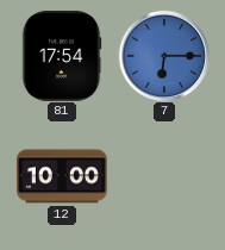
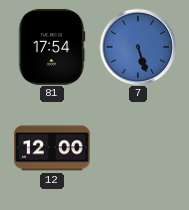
7: 6:15 -> 5:27
12: 10:00 -> 12:00
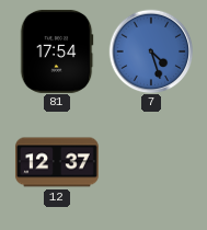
7: 5:27 -> 4:27
12: 12:00 -> 12:37
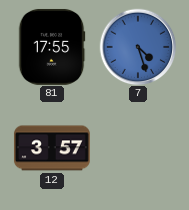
81: 17:54 -> 17:55
12: 12:37 -> 3:57
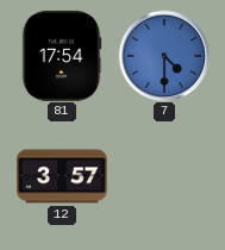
81: 17:55 -> 17:54
7: 4:27 -> 4:30
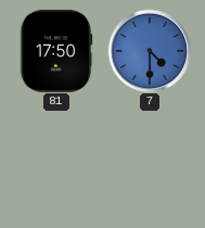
81: 17:54 -> 17:50
12: 3:57 -> none
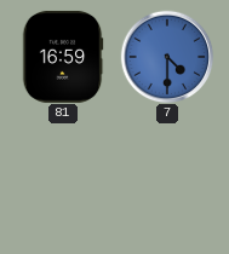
81: 17:50 -> 16:59
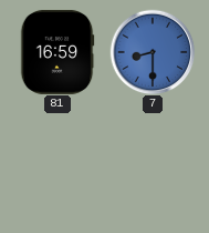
7: 4:30 -> 8:30
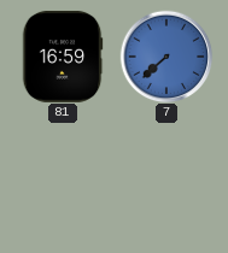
7: 8:30 -> 7:38
